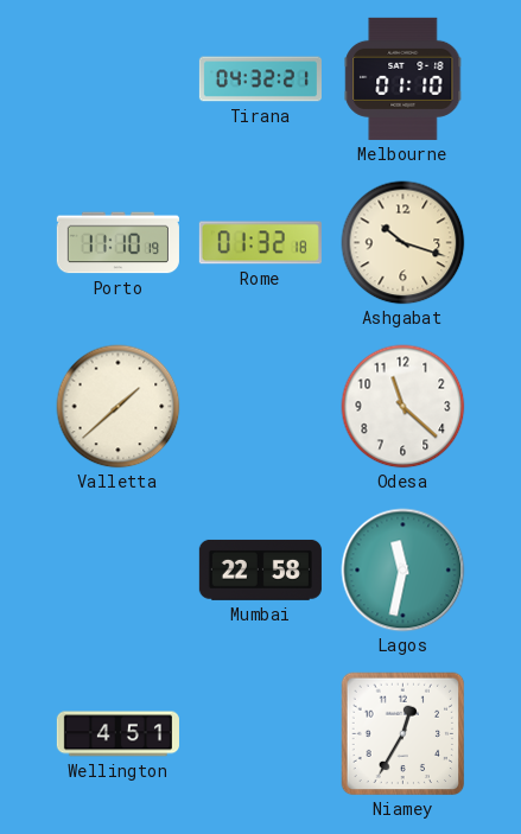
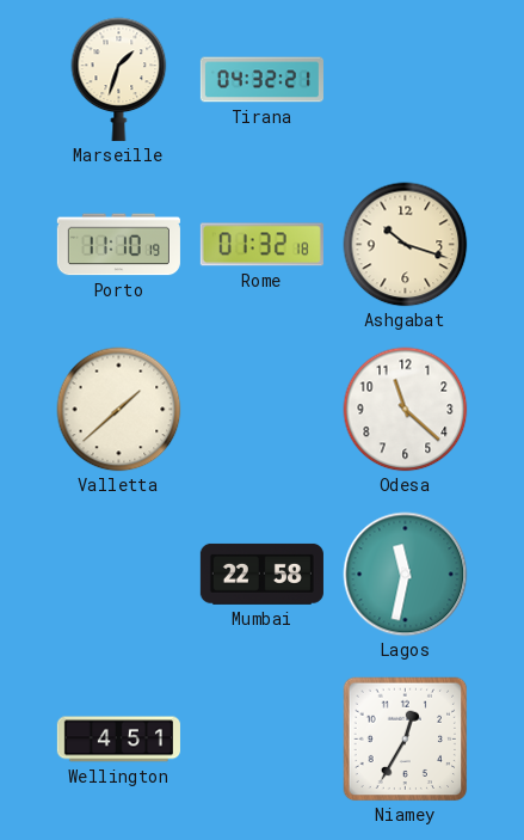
Marseille: none -> 1:33
Melbourne: 01:10 -> none
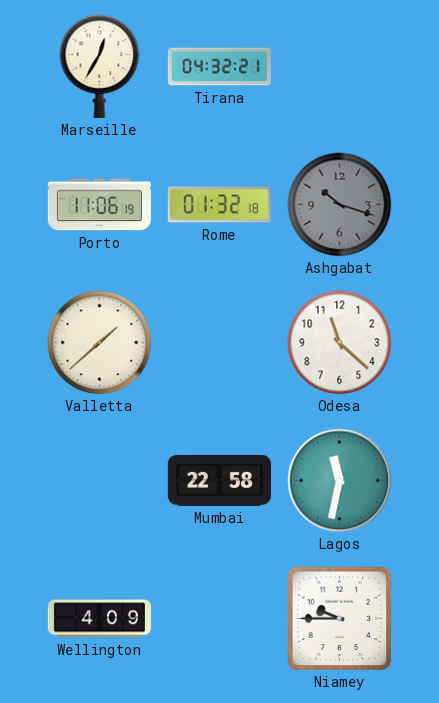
Marseille: 1:33 -> 12:35
Porto: 11:10 -> 11:06
Ashgabat dial: cream -> grey
Wellington: 4:51 -> 4:09
Niamey: 12:35 -> 9:45
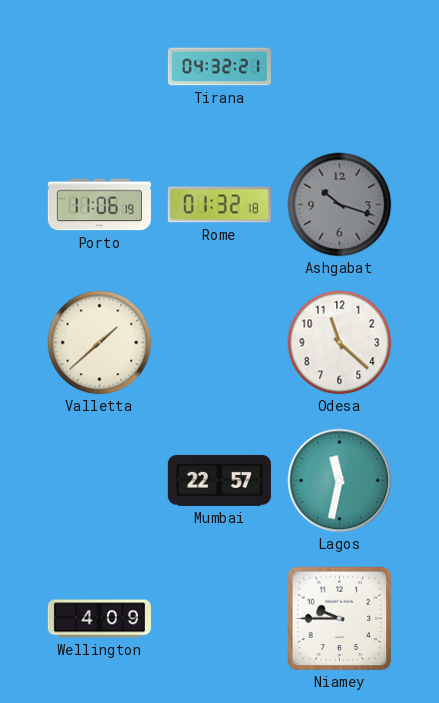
Marseille: 12:35 -> none
Mumbai: 22:58 -> 22:57
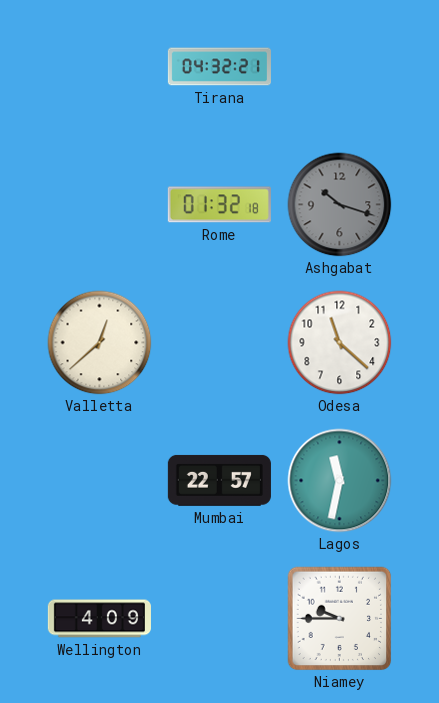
Porto: 11:06 -> none
Valletta: 1:38 -> 12:38
